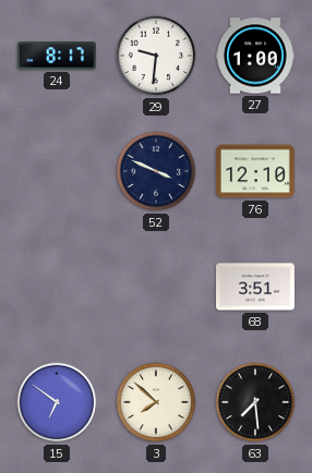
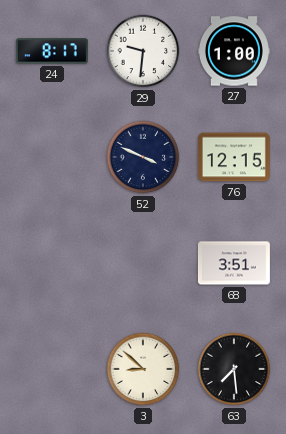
76: 12:10 -> 12:15
15: 6:51 -> none
3: 7:52 -> 8:52
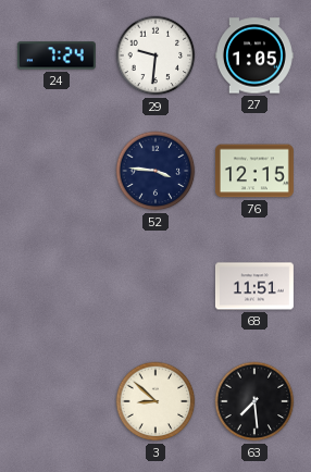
24: 8:17 -> 7:24
27: 1:00 -> 1:05
52: 3:49 -> 3:46
68: 3:51 -> 11:51
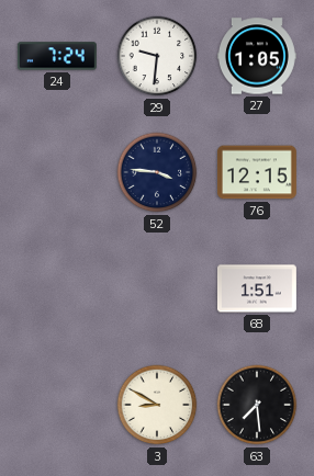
68: 11:51 -> 1:51
3: 8:52 -> 8:50
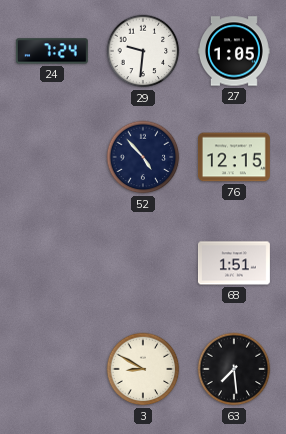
52: 3:46 -> 4:53
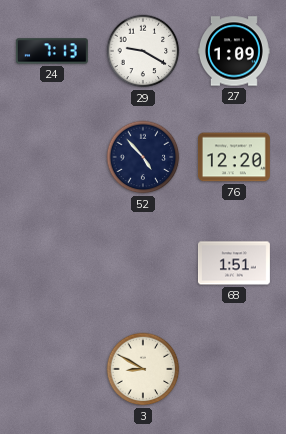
24: 7:24 -> 7:13
29: 9:31 -> 9:20
27: 1:05 -> 1:09
76: 12:15 -> 12:20
63: 7:29 -> none
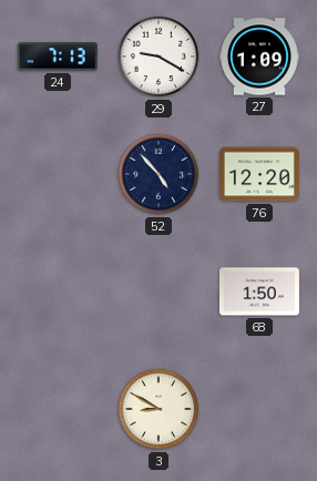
68: 1:51 -> 1:50
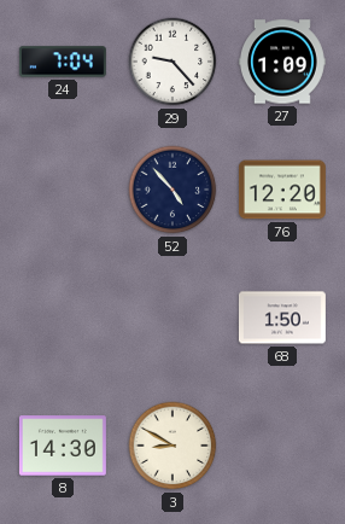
24: 7:13 -> 7:04
29: 9:20 -> 9:23
8: none -> 14:30
